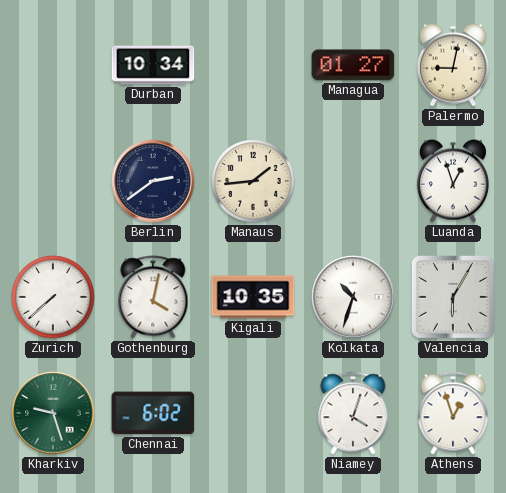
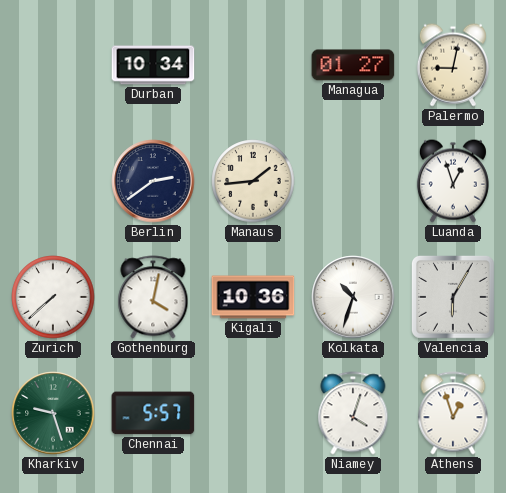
Kigali: 10:35 -> 10:36
Chennai: 6:02 -> 5:57
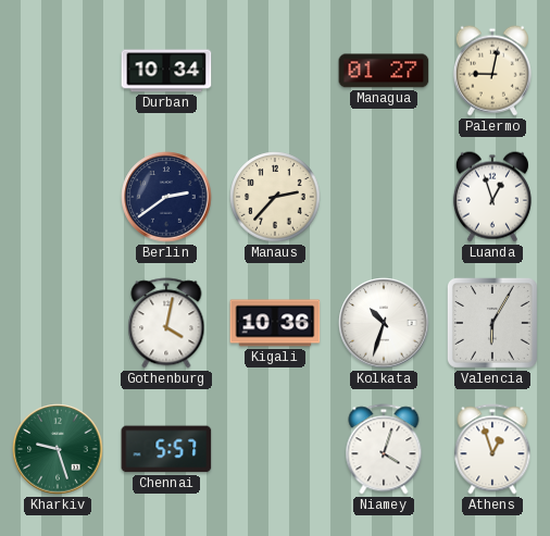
Manaus: 1:44 -> 2:37
Zurich: 7:38 -> none
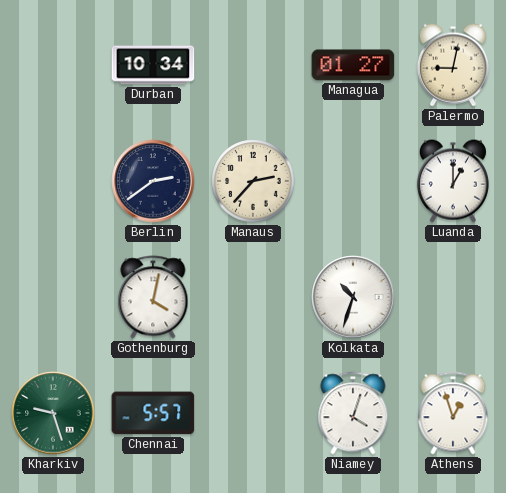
Luanda: 12:57 -> 1:00
Kigali: 10:36 -> none
Valencia: 6:05 -> none
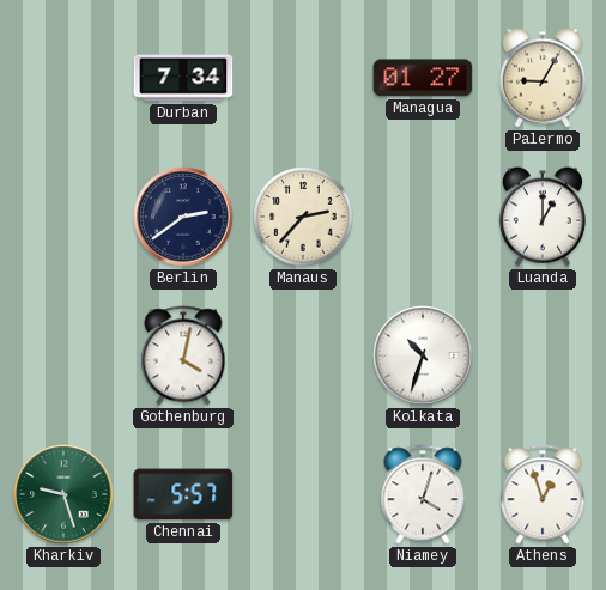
Durban: 10:34 -> 7:34
Palermo: 9:02 -> 9:05
